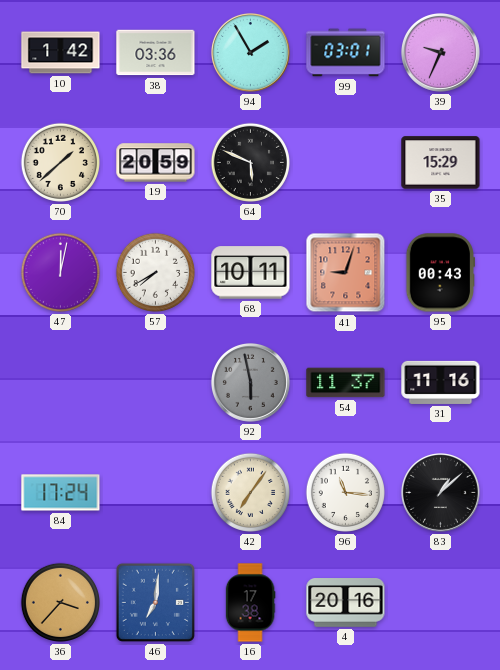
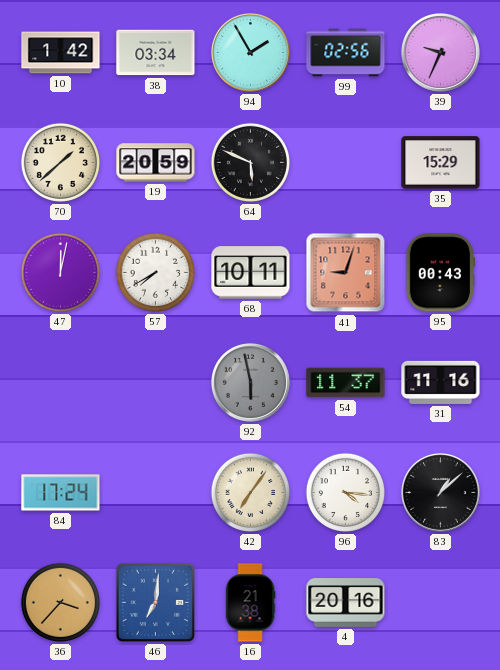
38: 03:36 -> 03:34
99: 03:01 -> 02:56
96: 11:16 -> 4:16
16: 17:38 -> 21:38
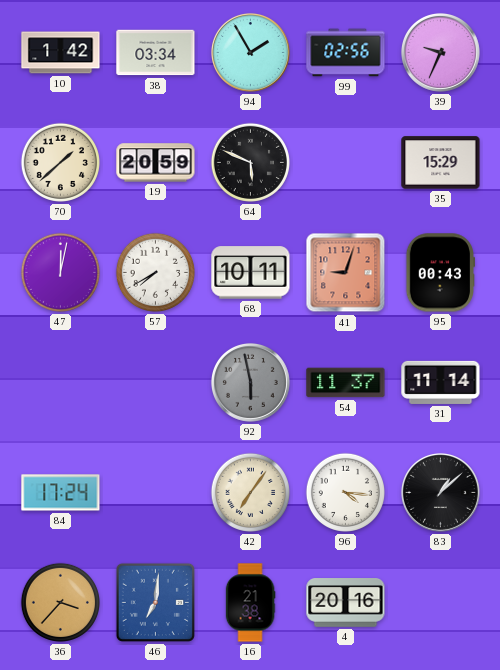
31: 11:16 -> 11:14
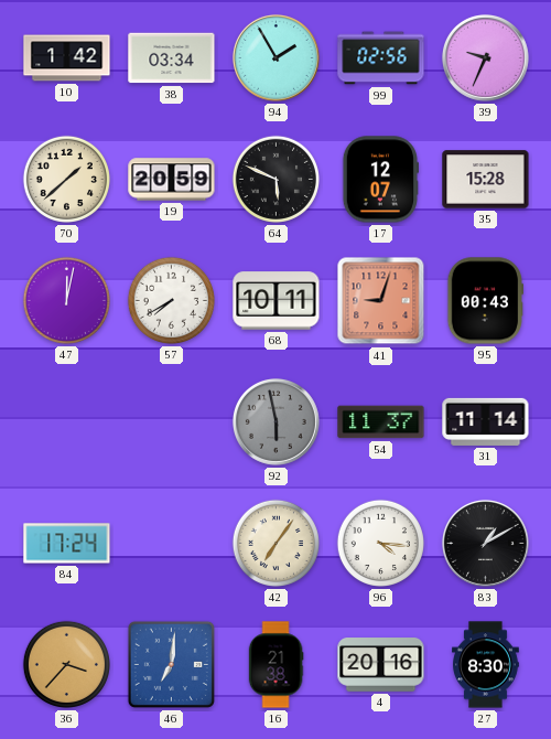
17: none -> 12:07
35: 15:29 -> 15:28
83: 1:08 -> 1:10
27: none -> 8:30
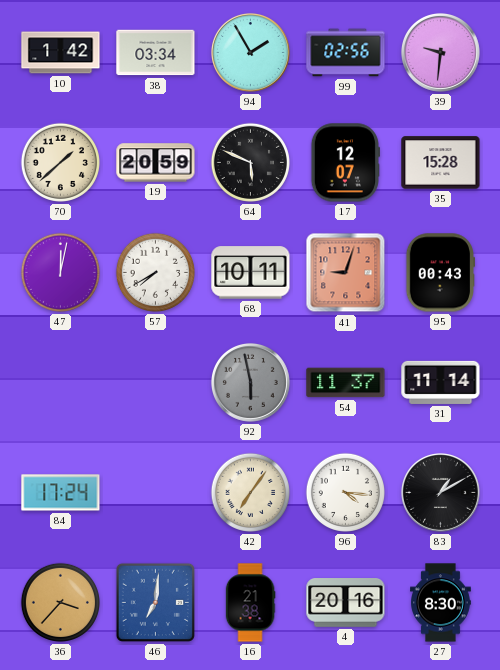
39: 9:34 -> 9:31
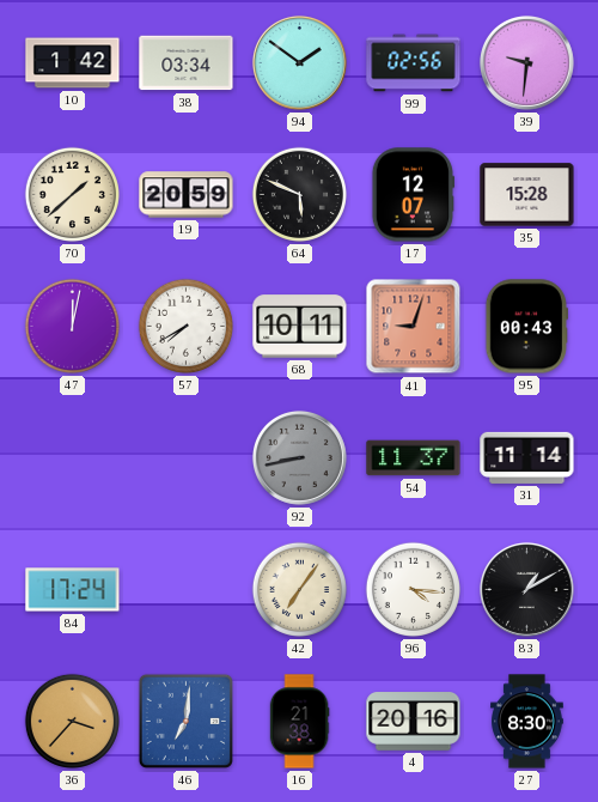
94: 1:55 -> 1:51
92: 5:58 -> 8:43
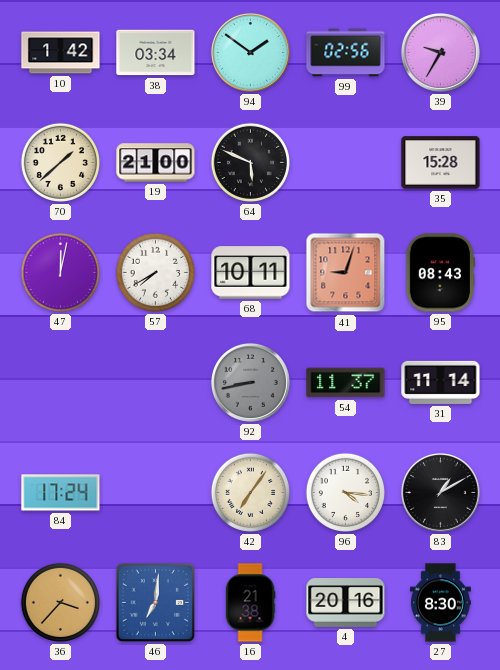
39: 9:31 -> 9:35
19: 20:59 -> 21:00
17: 12:07 -> none
95: 00:43 -> 08:43
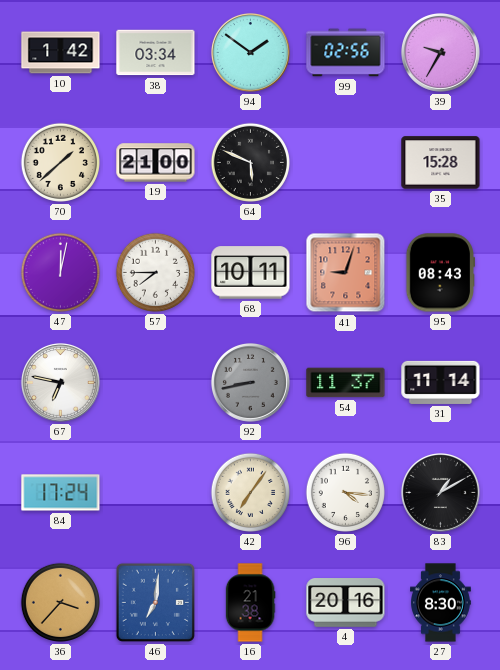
57: 7:40 -> 7:45
67: none -> 6:47
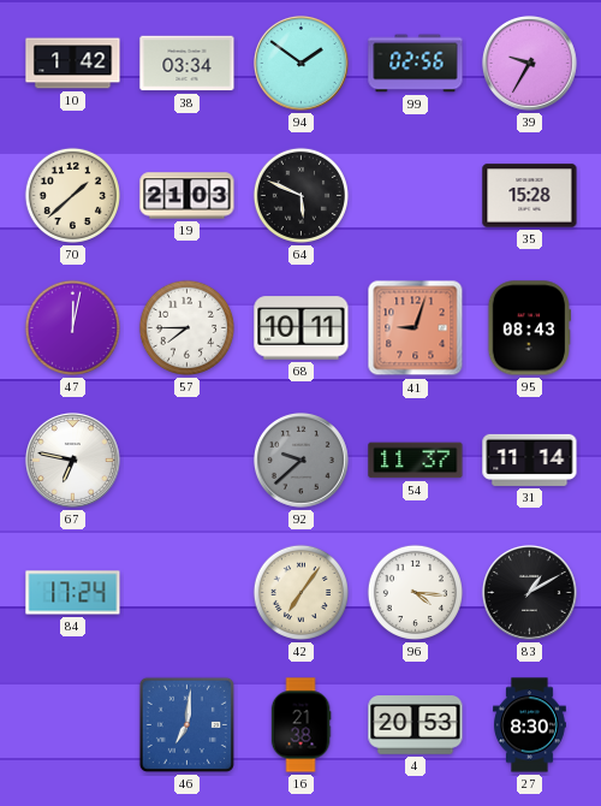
19: 21:00 -> 21:03
92: 8:43 -> 9:38
36: 3:37 -> none
4: 20:16 -> 20:53
